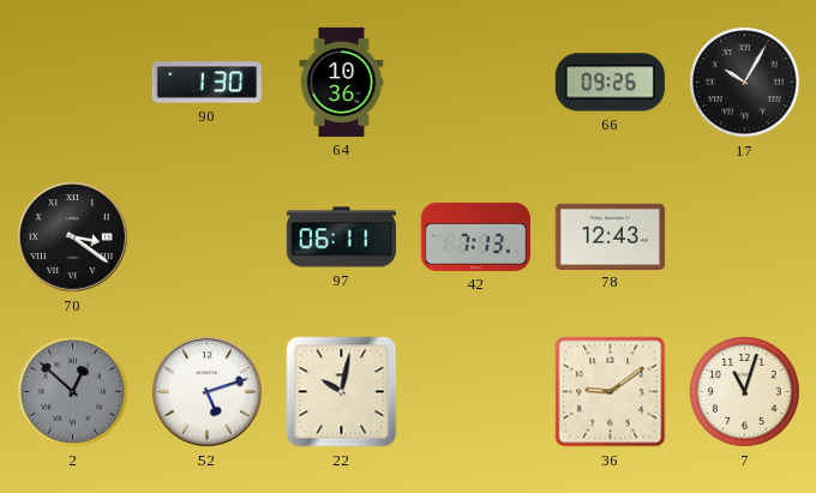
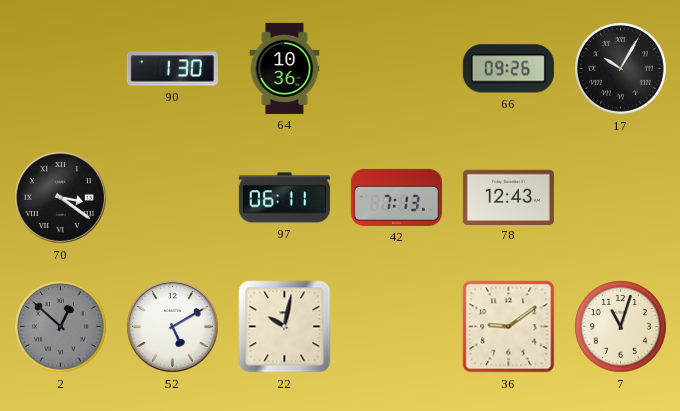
52: 5:12 -> 5:10
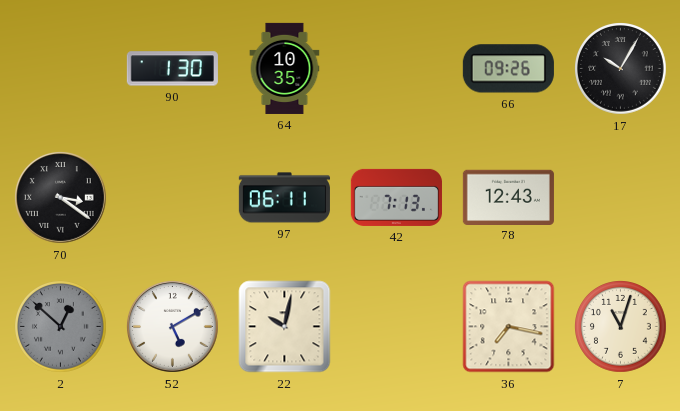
64: 10:36 -> 10:35
36: 9:09 -> 7:17
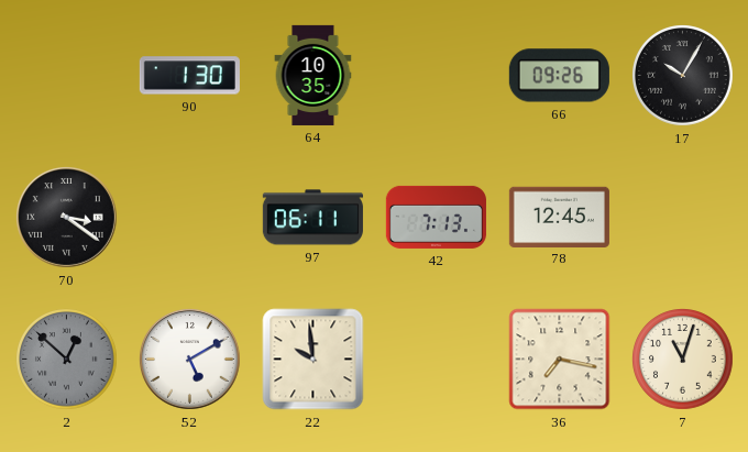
78: 12:43 -> 12:45
22: 10:02 -> 9:59
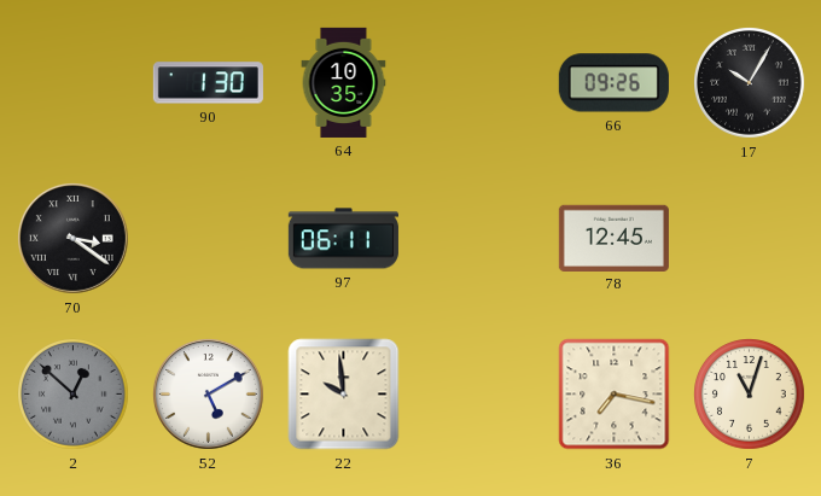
42: 7:13 -> none
